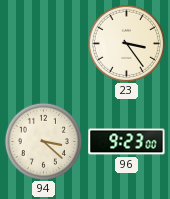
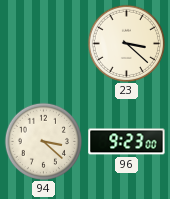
23: 3:24 -> 3:22
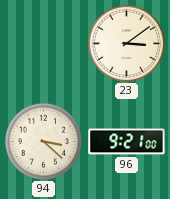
23: 3:22 -> 3:09
96: 9:23 -> 9:21
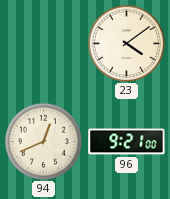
23: 3:09 -> 4:09
94: 3:22 -> 12:41
